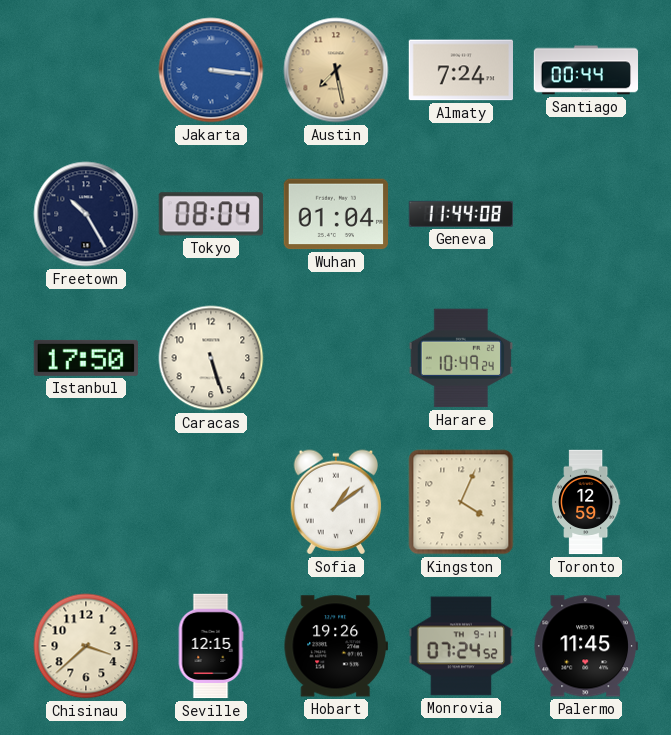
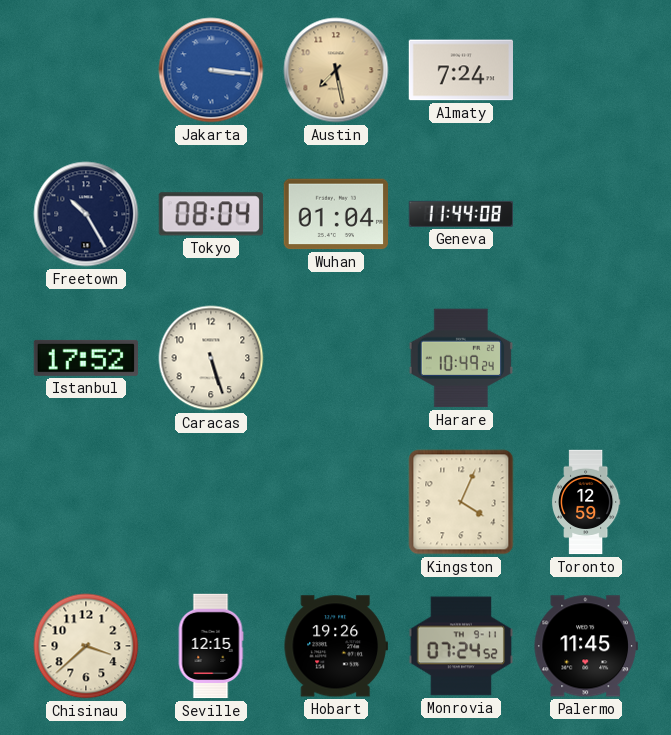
Santiago: 00:44 -> none
Istanbul: 17:50 -> 17:52
Sofia: 1:09 -> none
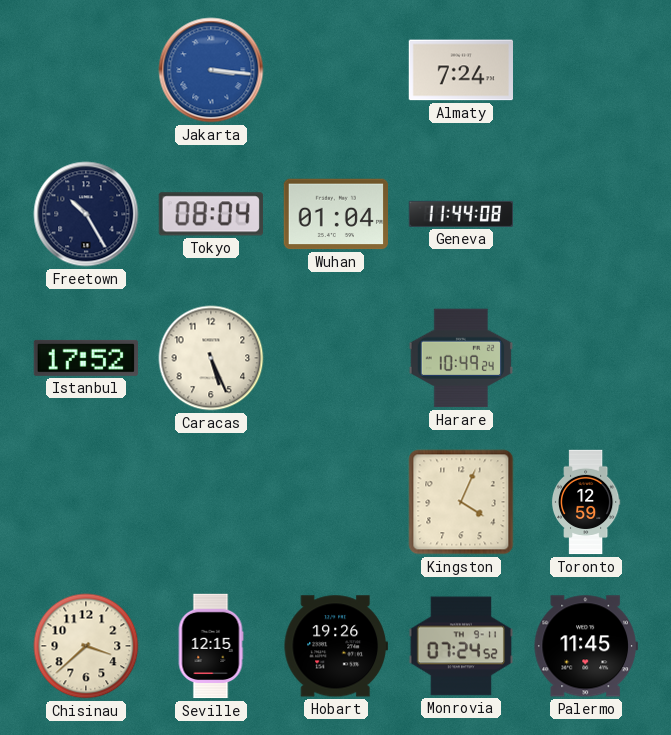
Austin: 7:28 -> none
Caracas: 5:27 -> 5:26
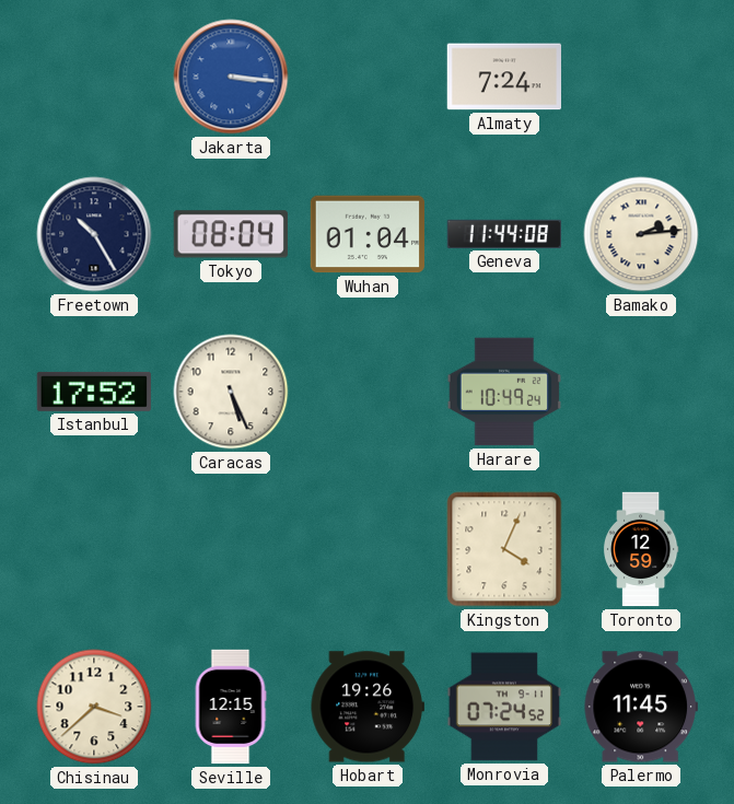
Bamako: none -> 2:14
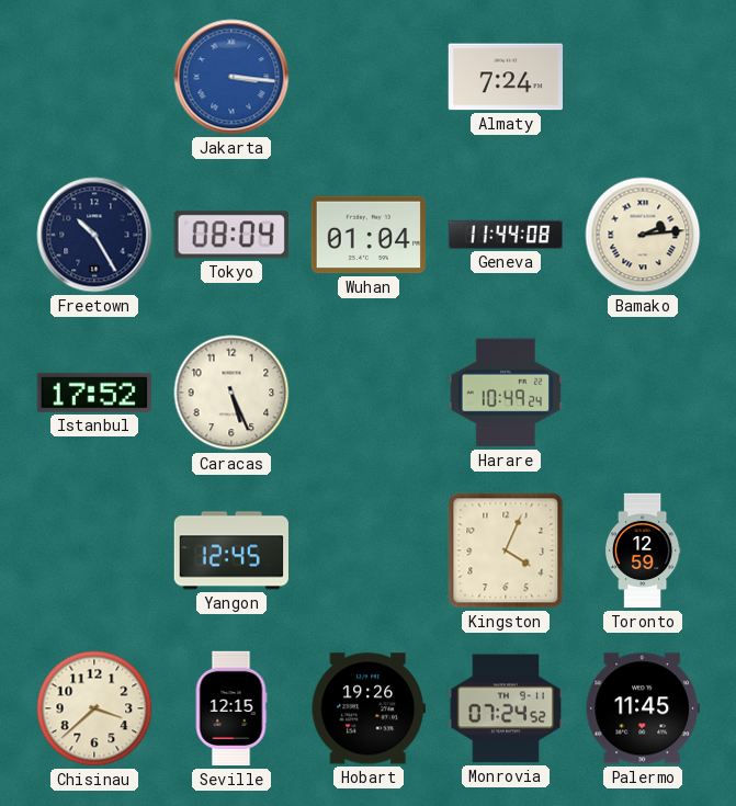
Yangon: none -> 12:45
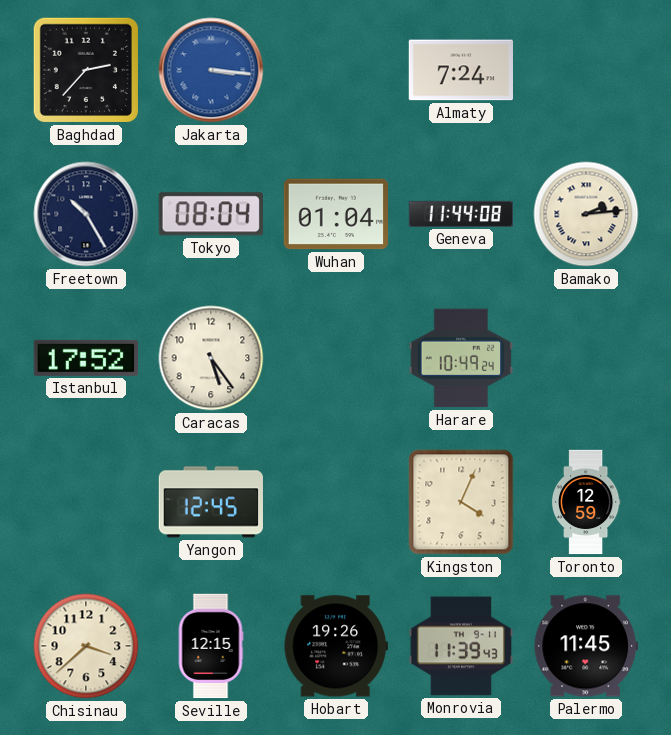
Baghdad: none -> 2:37
Caracas: 5:26 -> 5:24
Monrovia: 07:24 -> 11:39
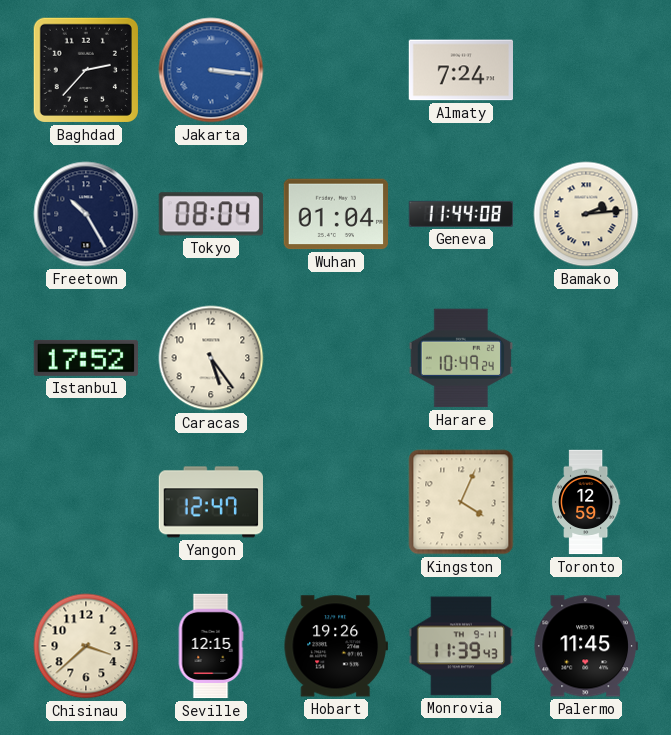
Yangon: 12:45 -> 12:47
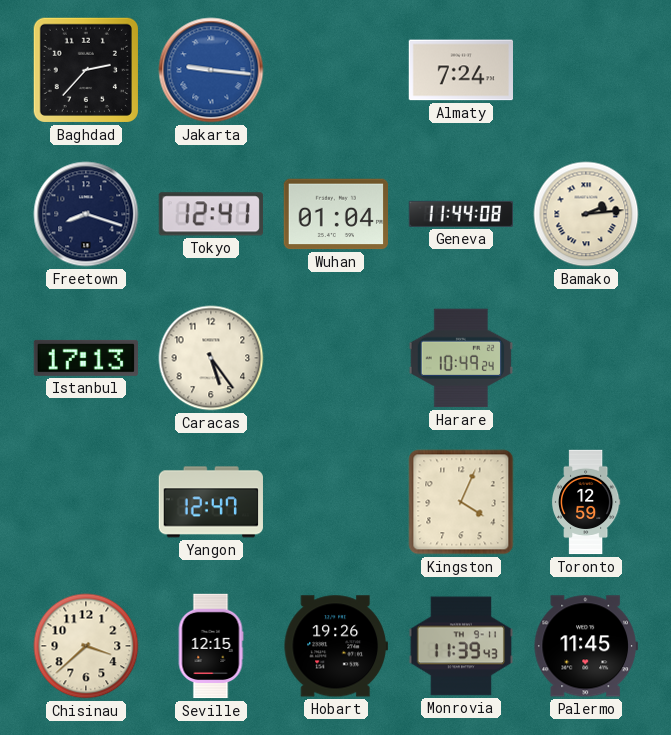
Jakarta: 3:16 -> 9:16
Freetown: 10:25 -> 8:18
Tokyo: 08:04 -> 12:41
Istanbul: 17:52 -> 17:13
